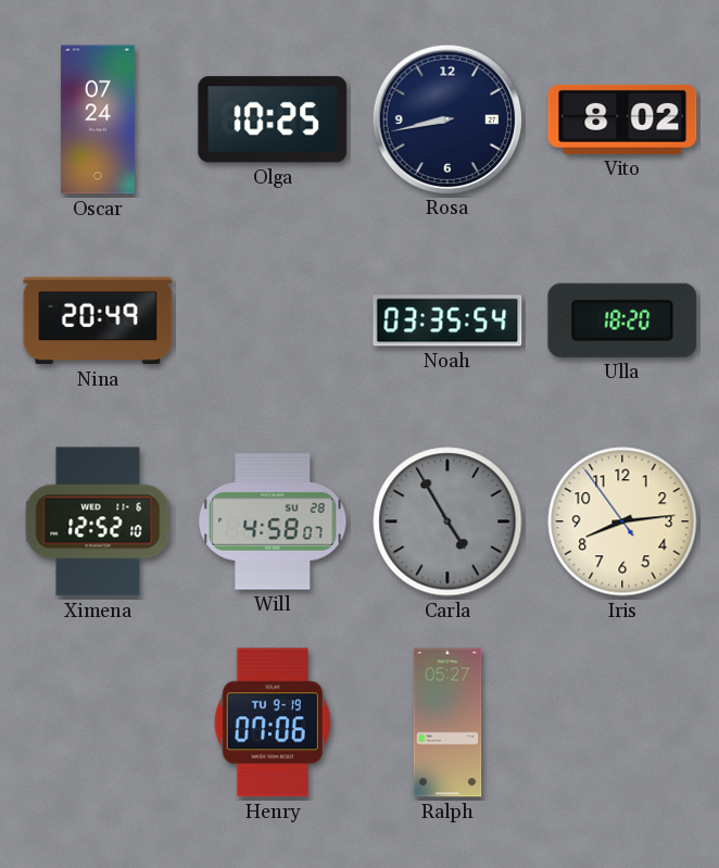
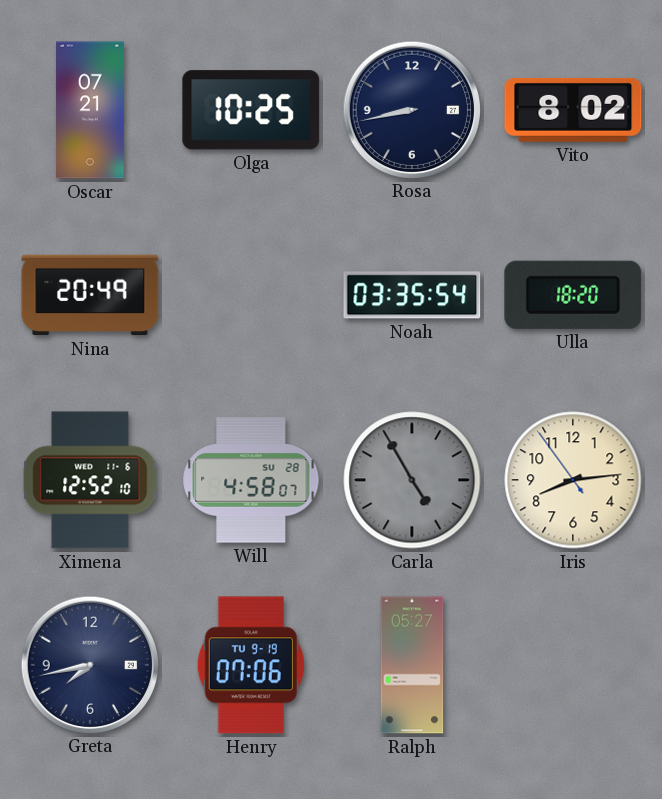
Oscar: 07:24 -> 07:21
Greta: none -> 7:43
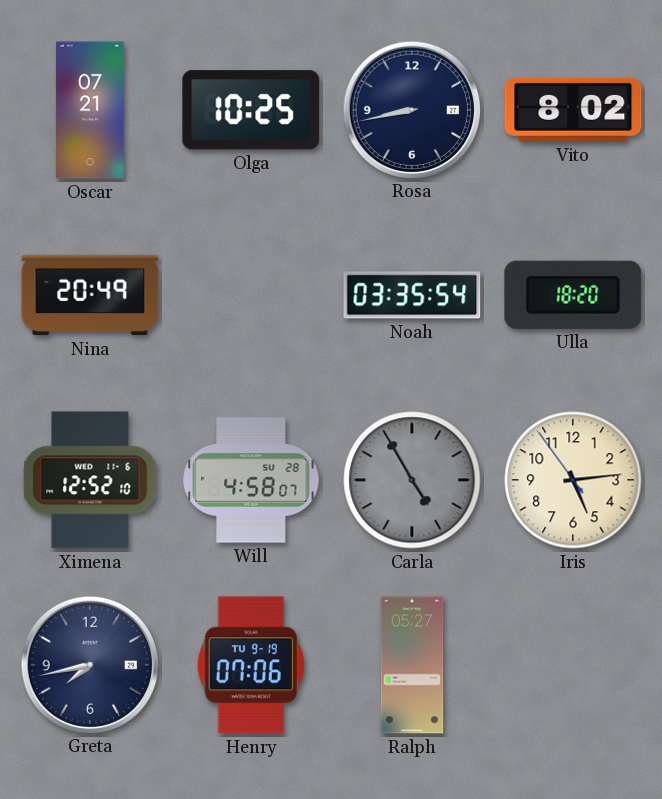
Iris: 8:13 -> 5:13
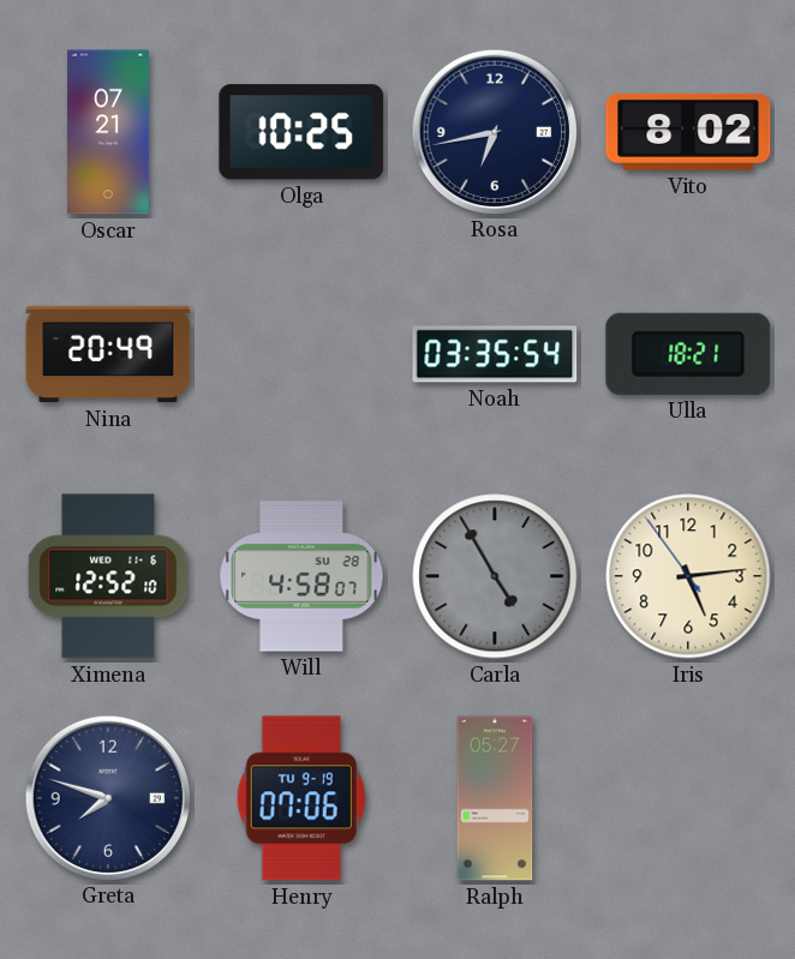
Rosa: 8:43 -> 6:43
Ulla: 18:20 -> 18:21
Greta: 7:43 -> 7:48
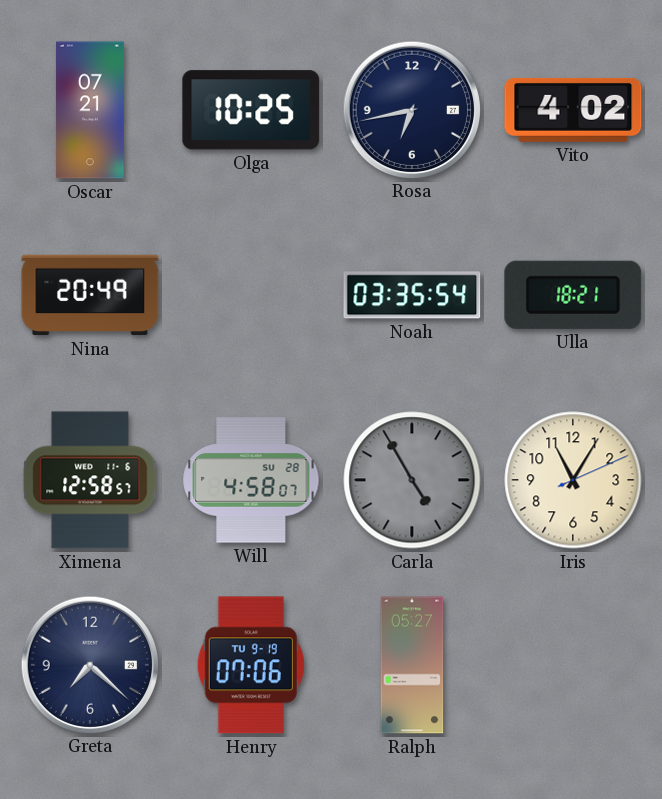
Vito: 8:02 -> 4:02
Ximena: 12:52 -> 12:58
Iris: 5:13 -> 11:05
Greta: 7:48 -> 7:22
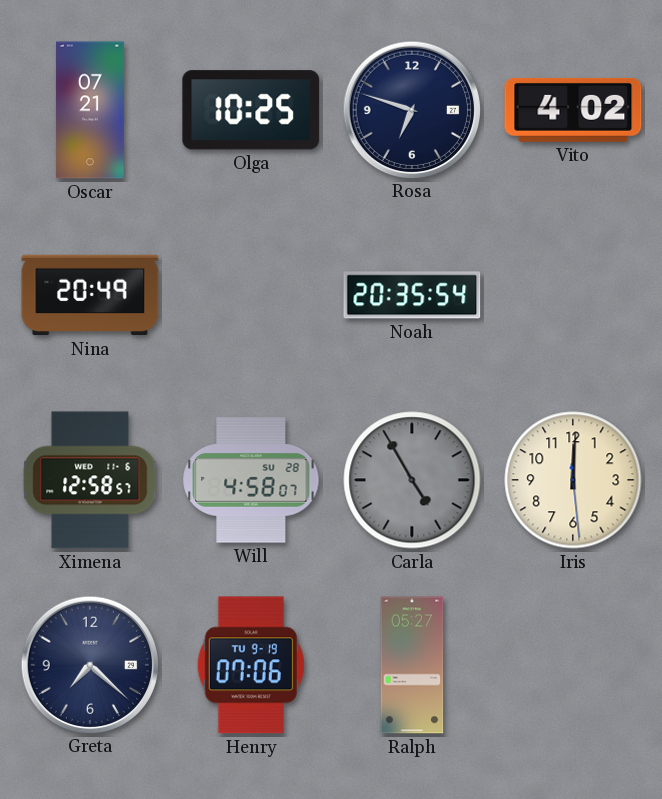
Rosa: 6:43 -> 6:48
Noah: 03:35 -> 20:35
Ulla: 18:21 -> none
Iris: 11:05 -> 12:00
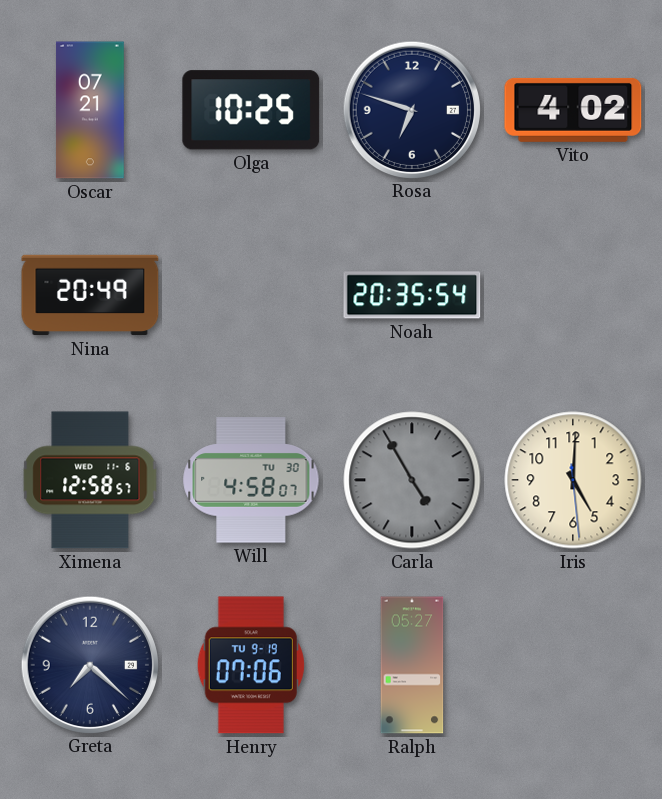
Will date: SU 28 -> TU 30
Iris: 12:00 -> 5:00
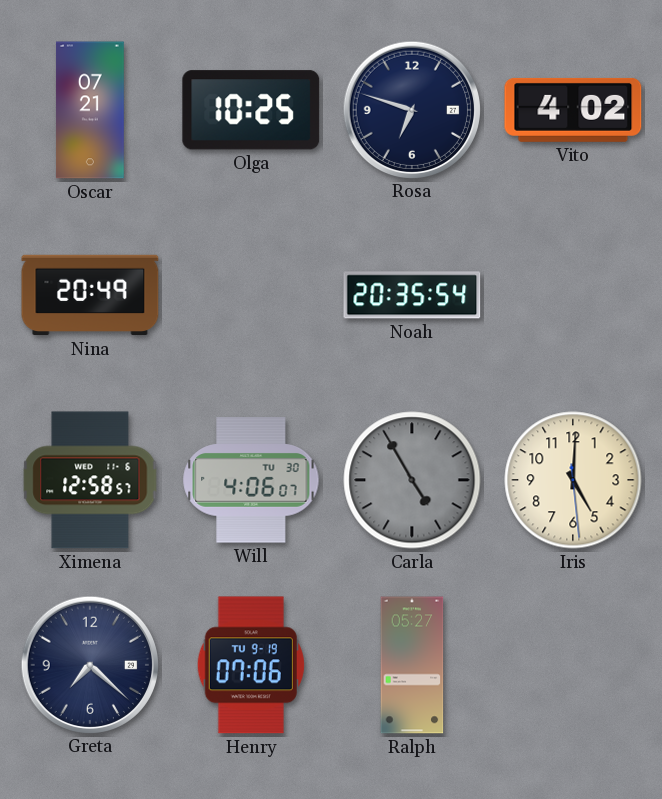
Will: 4:58 -> 4:06
